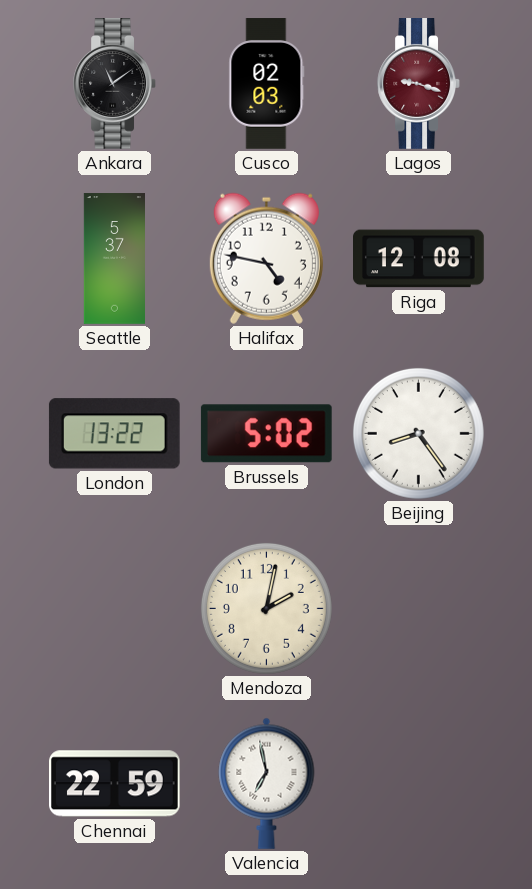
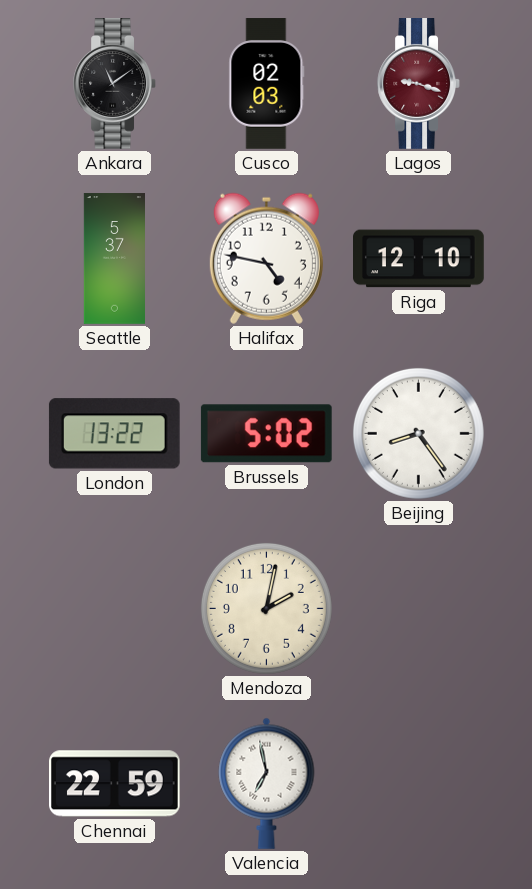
Riga: 12:08 -> 12:10
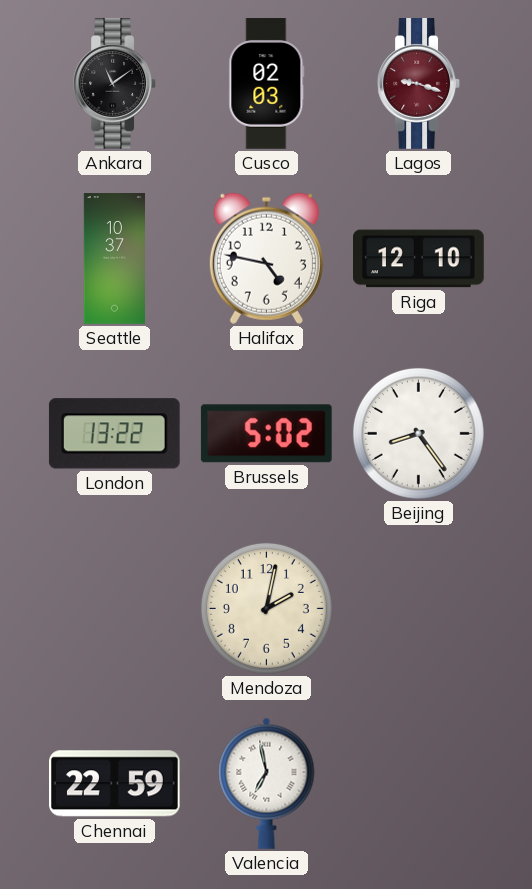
Seattle: 5:37 -> 10:37
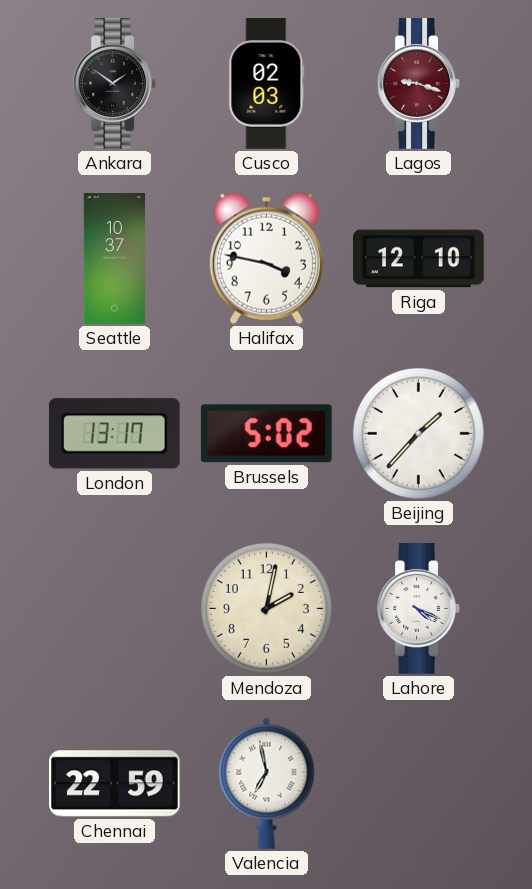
Ankara: 11:09 -> 1:51
Halifax: 4:47 -> 3:47
London: 13:22 -> 13:17
Beijing: 8:24 -> 1:37
Lahore: none -> 4:19
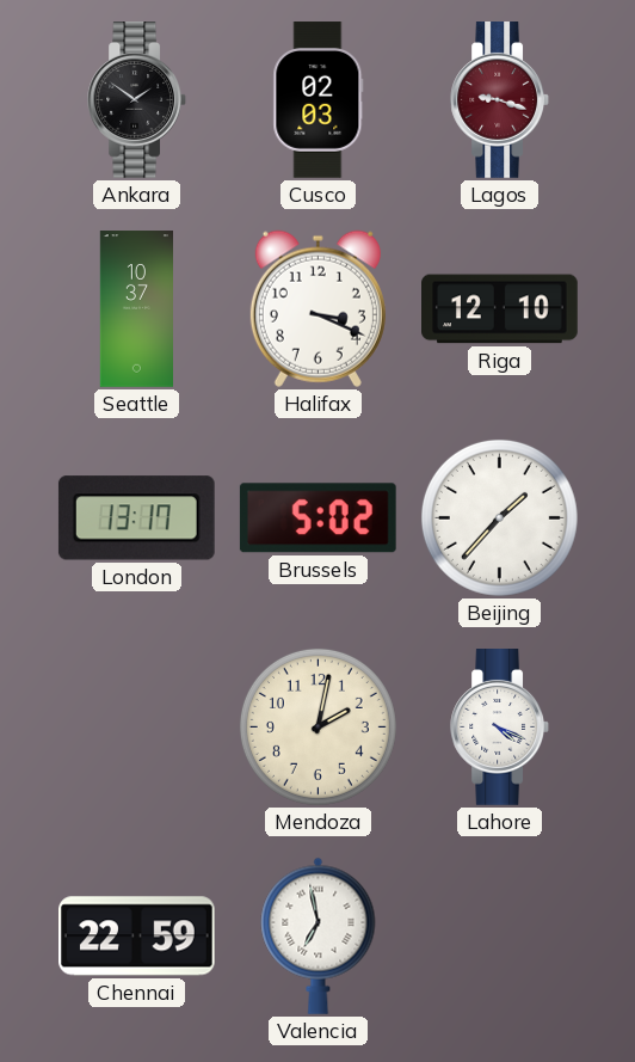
Halifax: 3:47 -> 3:19
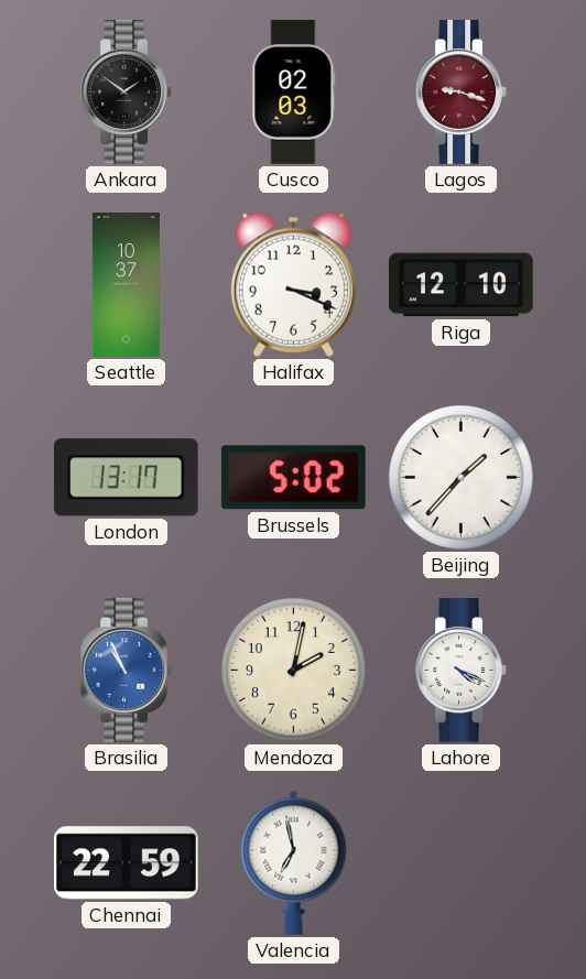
Brasilia: none -> 10:56
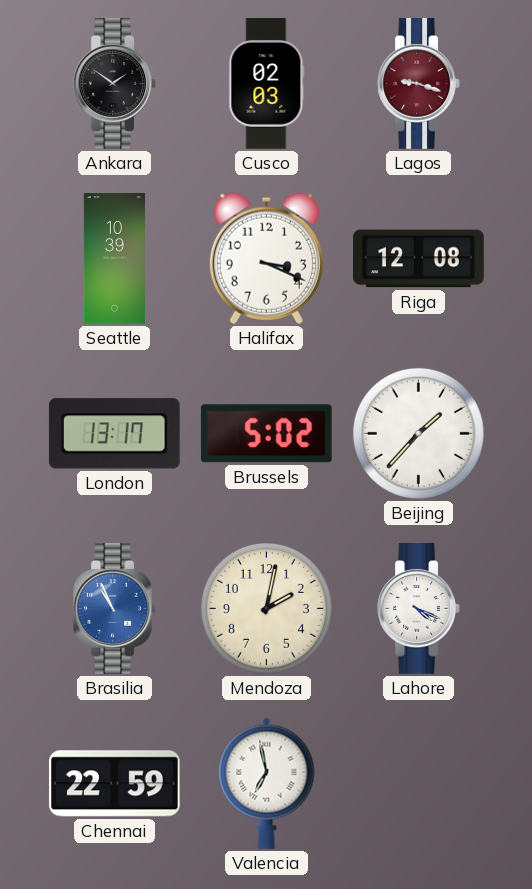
Seattle: 10:37 -> 10:39
Riga: 12:10 -> 12:08
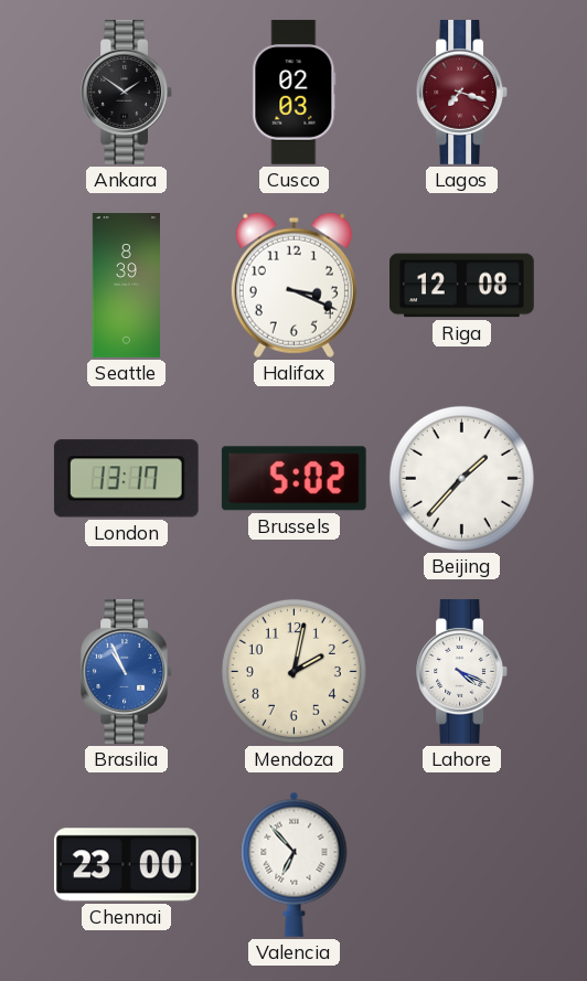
Lagos: 9:18 -> 7:18
Seattle: 10:39 -> 8:39
Chennai: 22:59 -> 23:00
Valencia: 6:58 -> 6:53
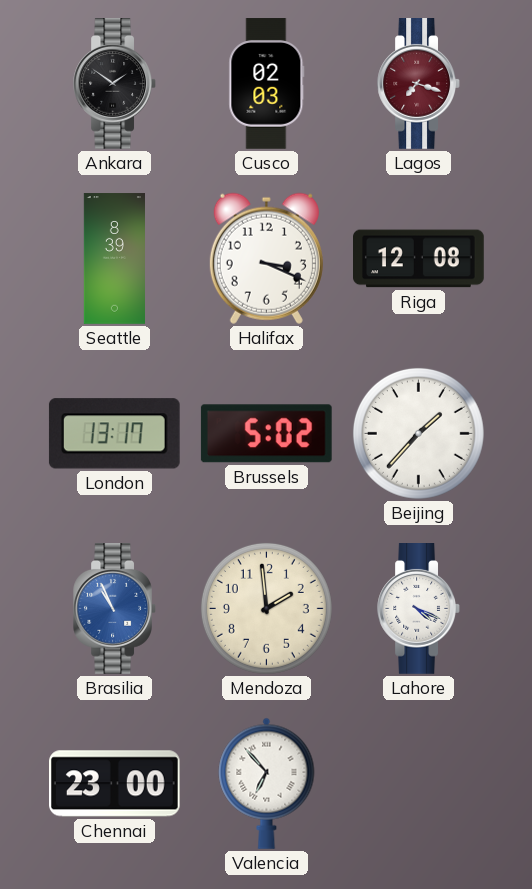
Mendoza: 2:02 -> 1:59
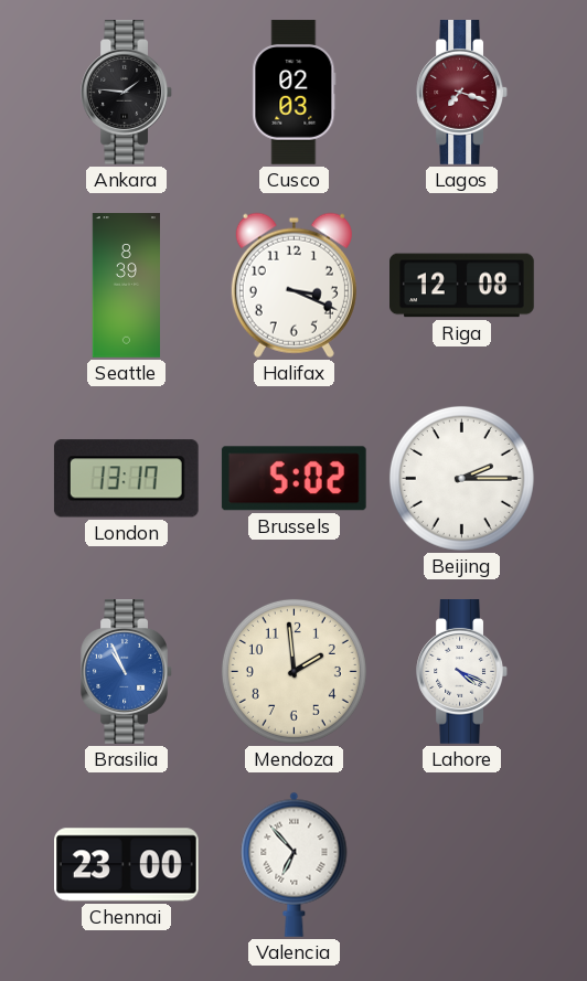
Ankara: 1:51 -> 1:46
Beijing: 1:37 -> 2:15
